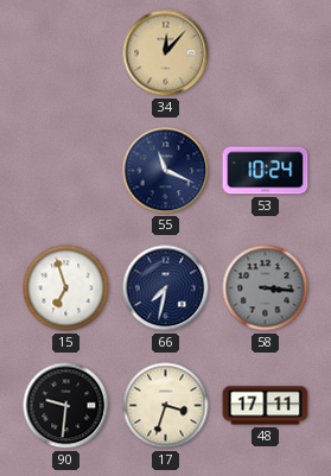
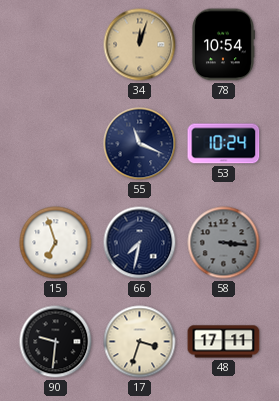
34: 12:07 -> 12:03
78: none -> 10:54
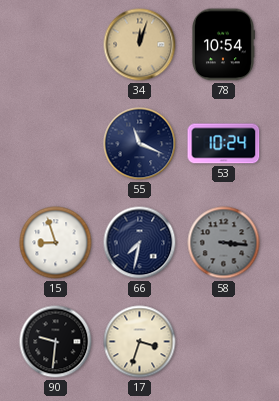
15: 6:57 -> 8:57
48: 17:11 -> none
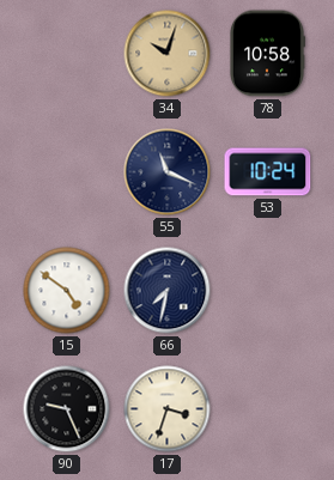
34: 12:03 -> 10:03
78: 10:54 -> 10:58
15: 8:57 -> 4:51
58: 3:16 -> none
90: 9:31 -> 9:26
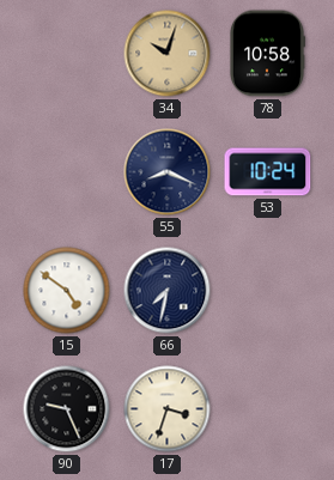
55: 11:19 -> 8:19
